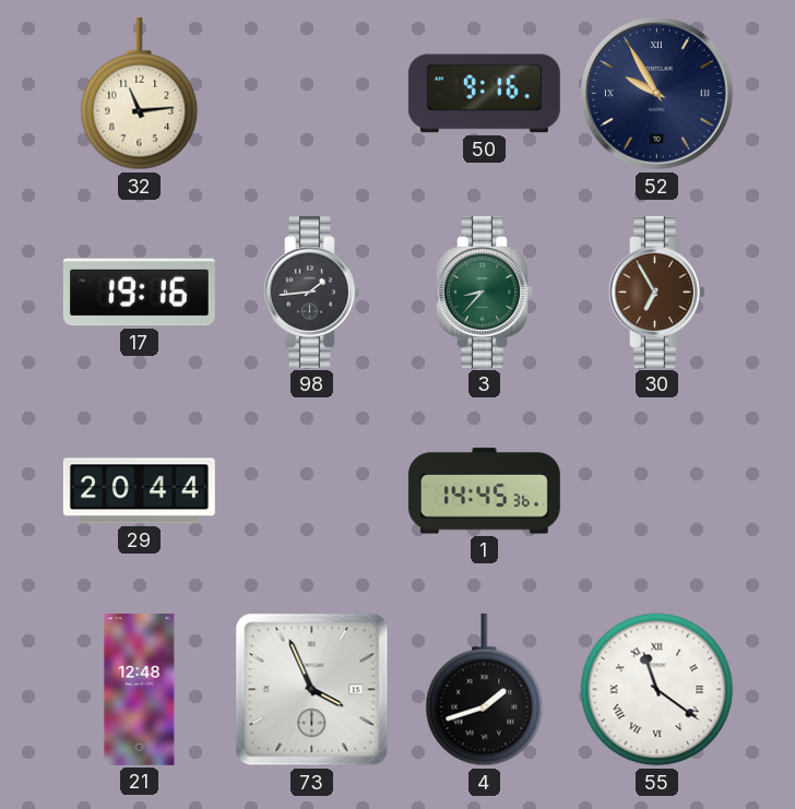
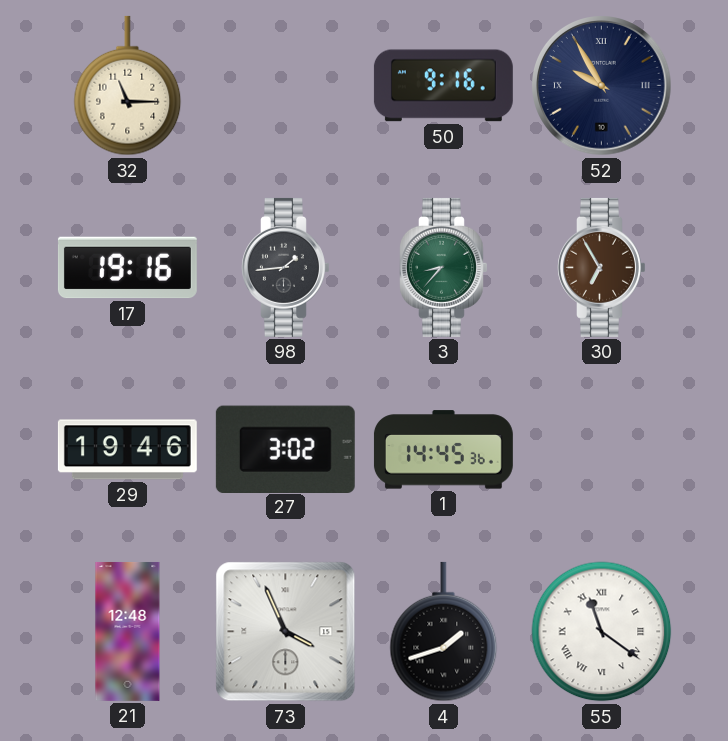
32: 11:14 -> 11:15
29: 20:44 -> 19:46
27: none -> 3:02
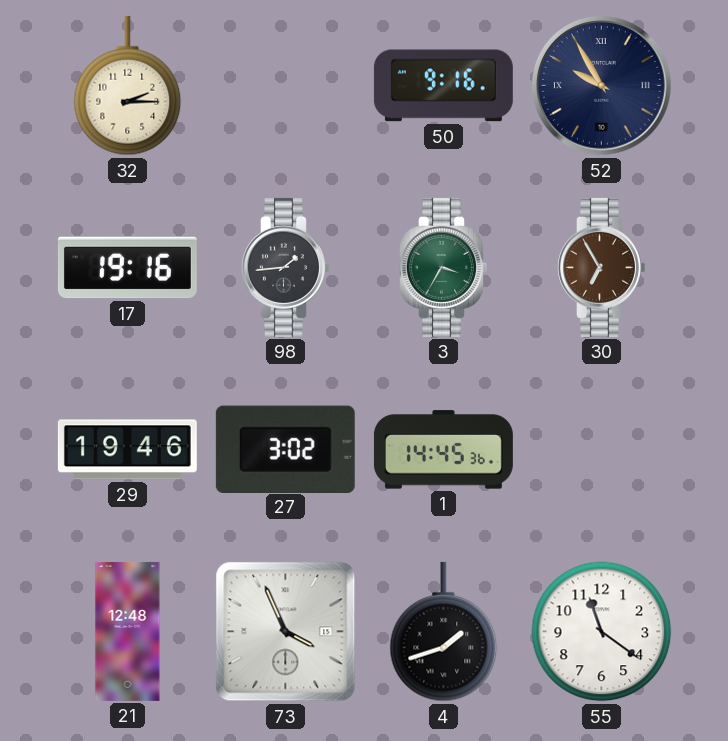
32: 11:15 -> 2:15
3: 8:37 -> 3:35
55 numerals: Roman -> Arabic
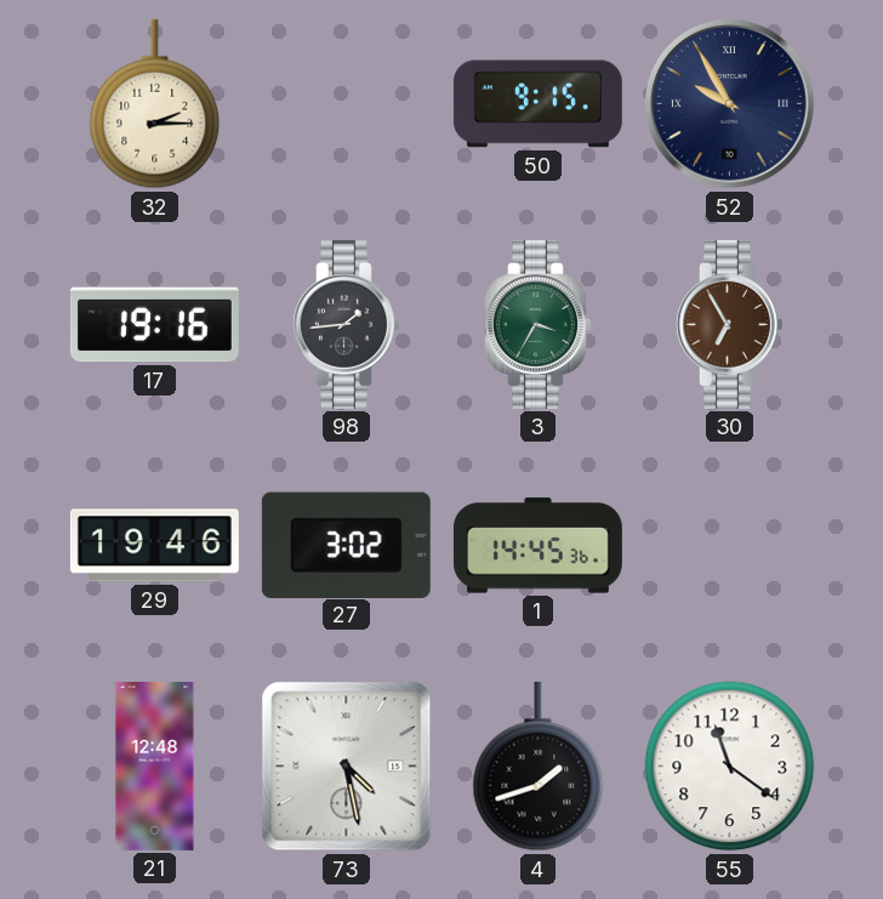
50: 9:16 -> 9:15
73: 3:56 -> 4:28
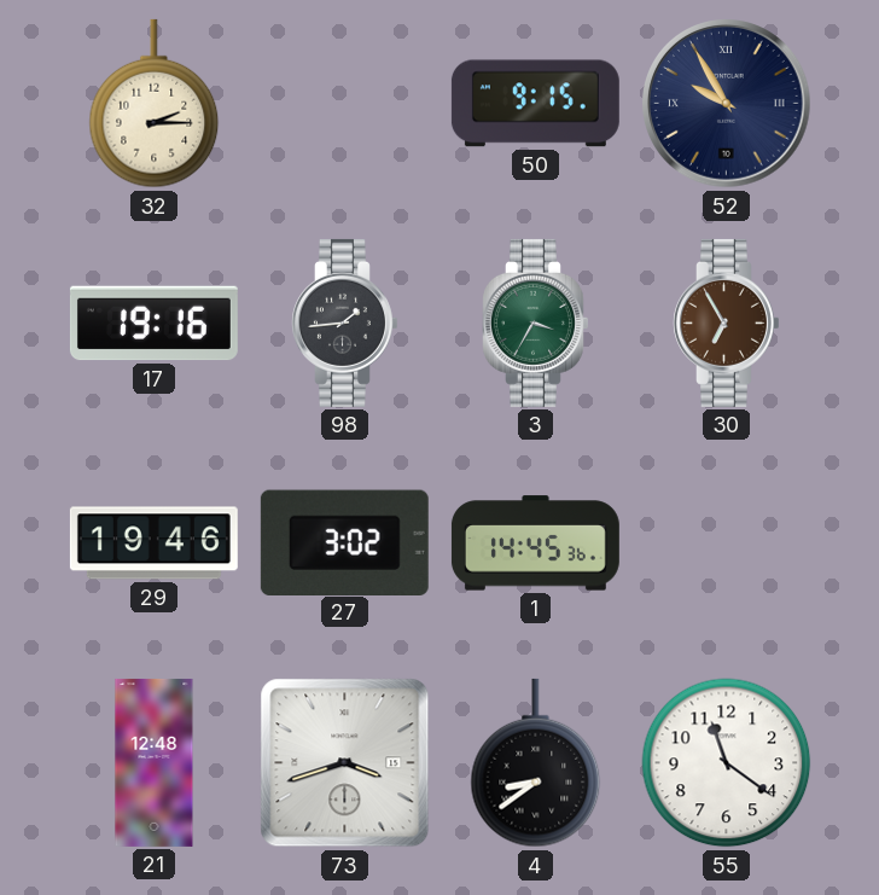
73: 4:28 -> 3:42
4: 1:42 -> 8:39
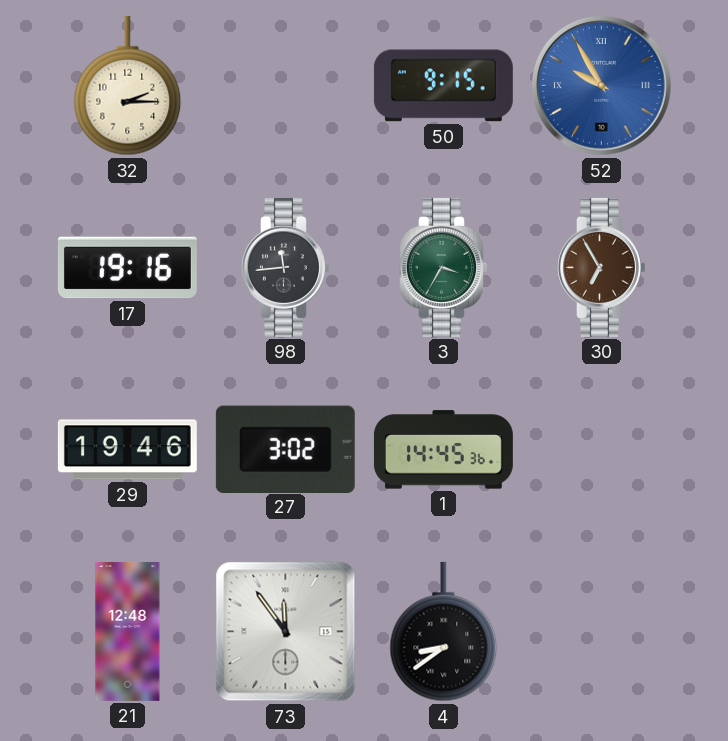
52 dial: navy -> blue
98: 1:44 -> 11:44
73: 3:42 -> 11:54
55: 11:21 -> none
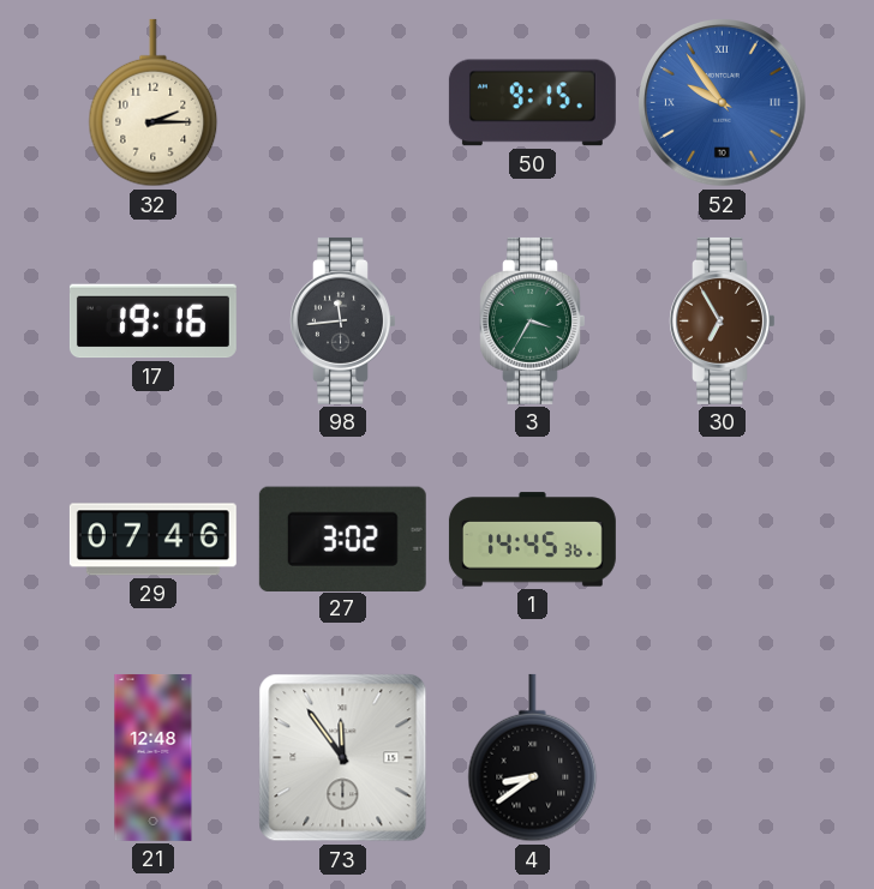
52: 9:55 -> 9:54
29: 19:46 -> 07:46
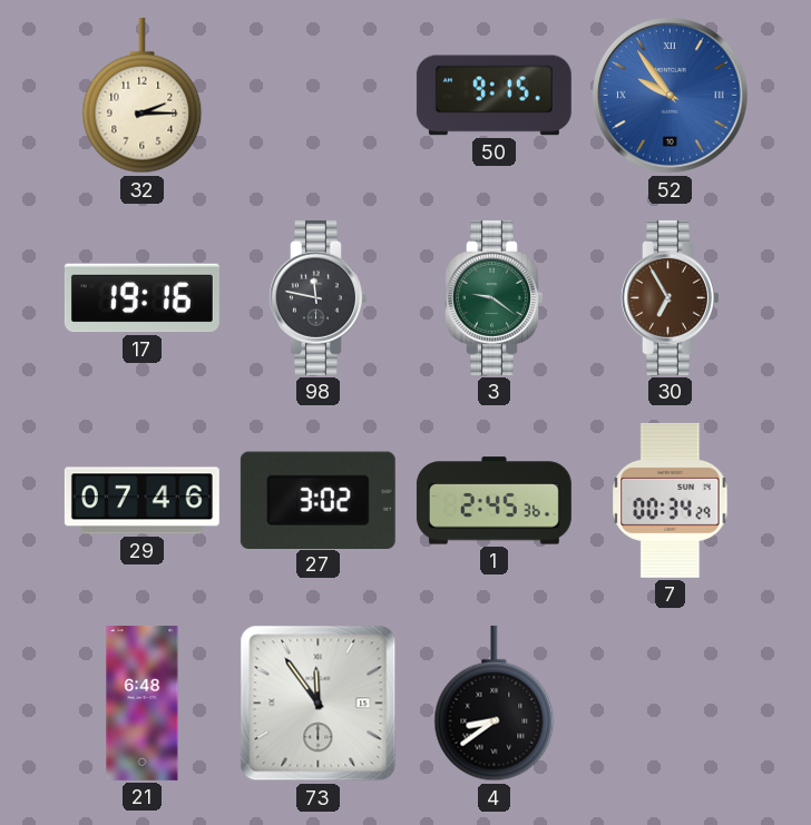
98: 11:44 -> 11:47
3: 3:35 -> 9:21
1: 14:45 -> 2:45
7: none -> 00:34
21: 12:48 -> 6:48
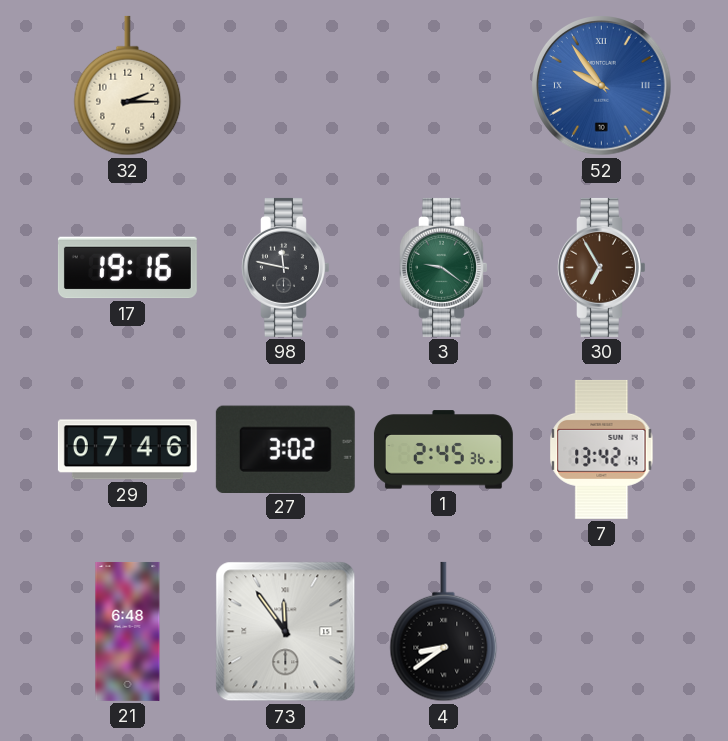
50: 9:15 -> none
7: 00:34 -> 13:42
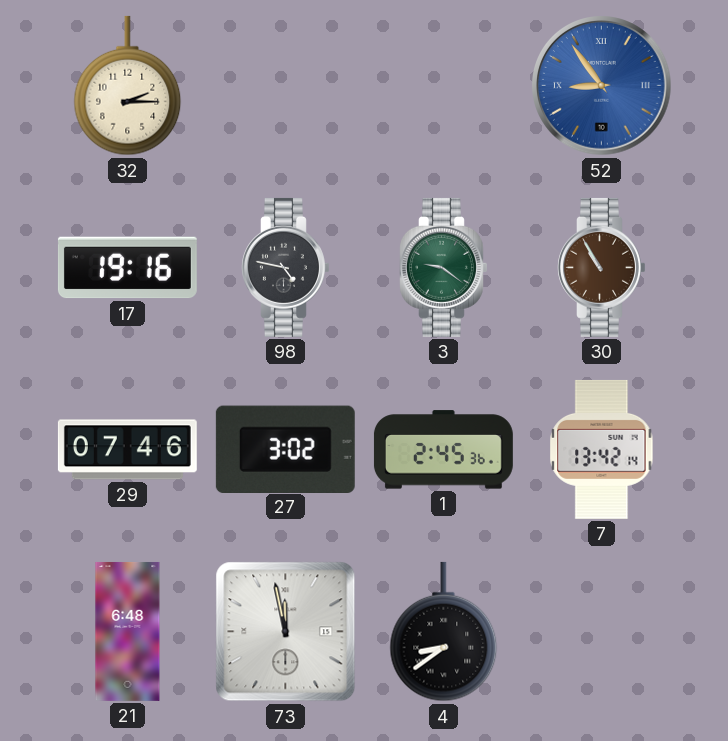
52: 9:54 -> 8:54
98: 11:47 -> 4:47
30: 6:55 -> 10:55
73: 11:54 -> 11:58
